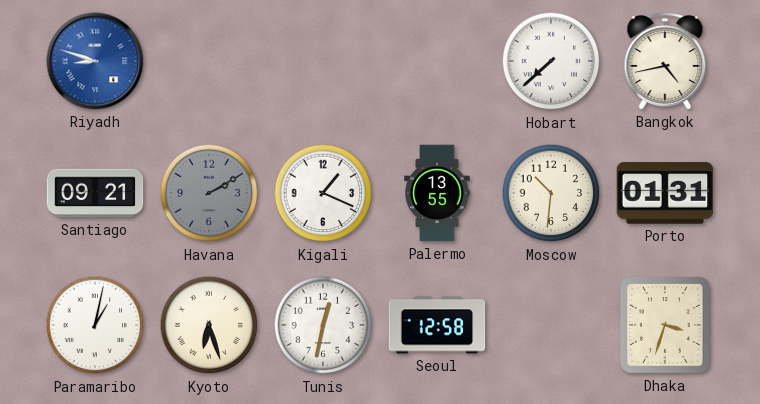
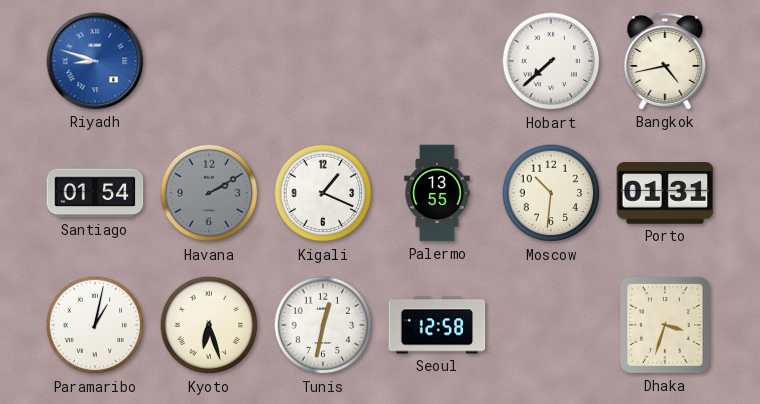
Santiago: 09:21 -> 01:54
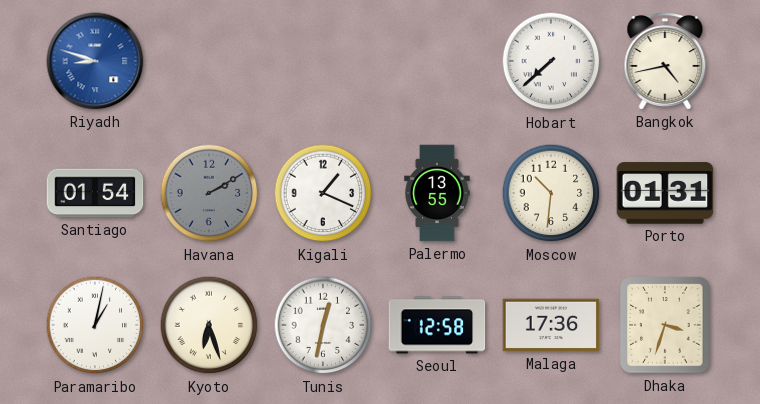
Malaga: none -> 17:36
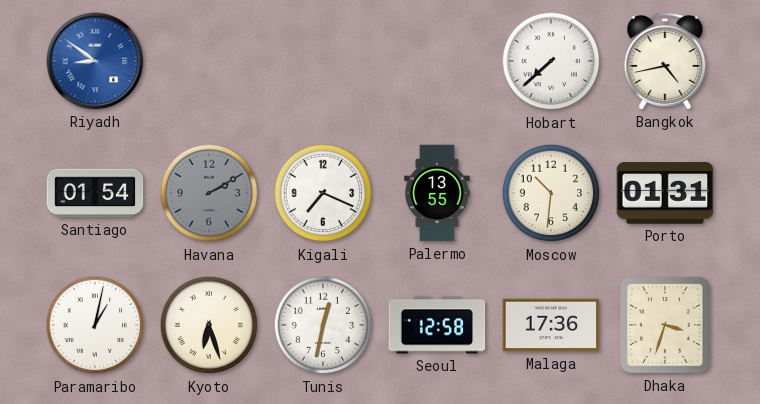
Riyadh: 8:48 -> 8:51
Kigali: 1:19 -> 7:19
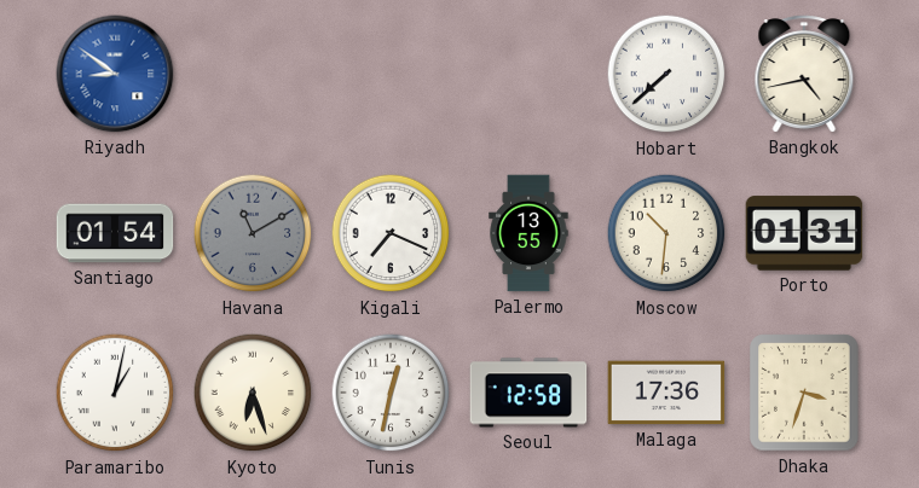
Havana: 2:10 -> 11:10
